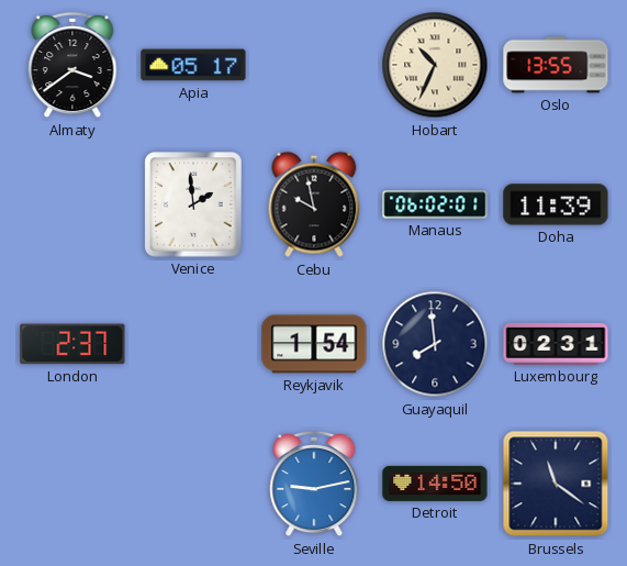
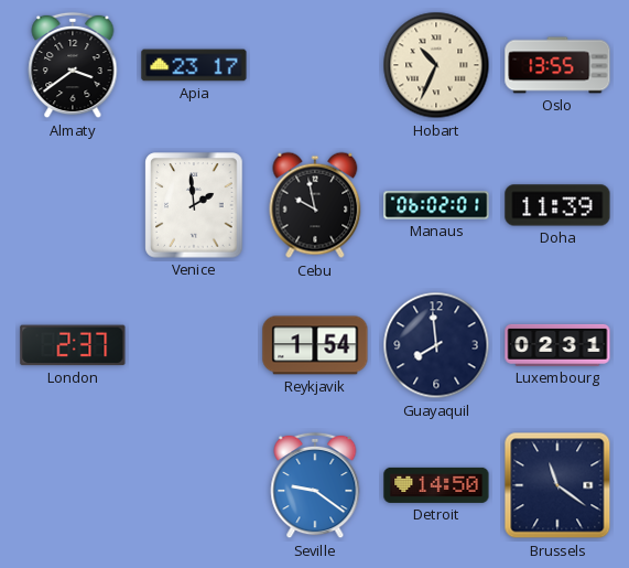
Apia: 05:17 -> 23:17
Seville: 9:13 -> 9:21
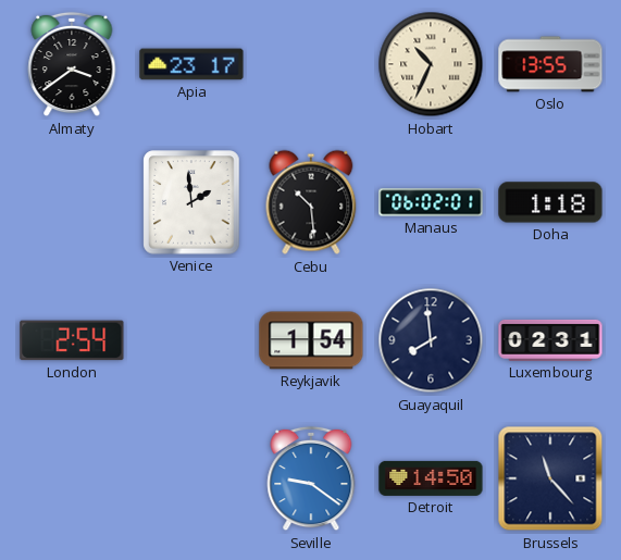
Cebu: 9:58 -> 10:29
Doha: 11:39 -> 1:18
London: 2:37 -> 2:54
Brussels: 11:21 -> 11:23
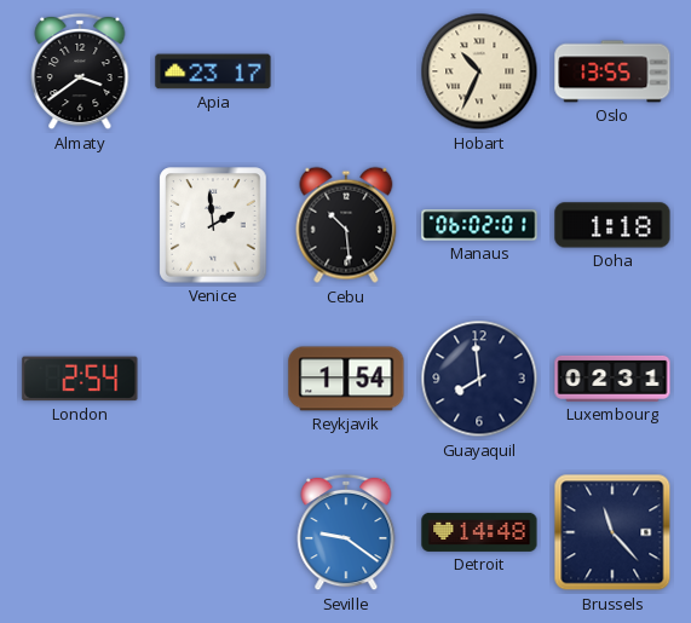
Detroit: 14:50 -> 14:48
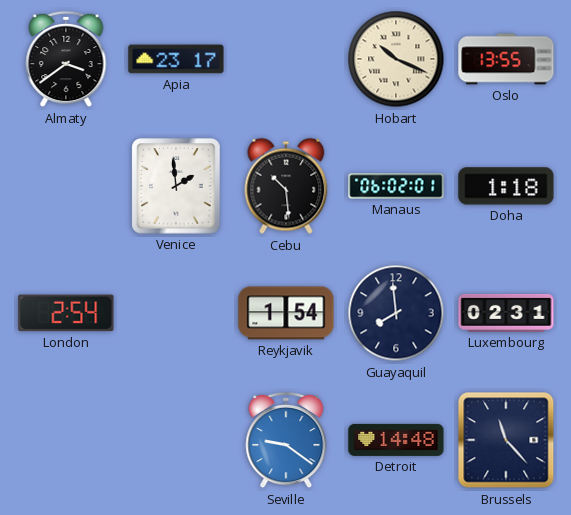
Hobart: 10:34 -> 10:19
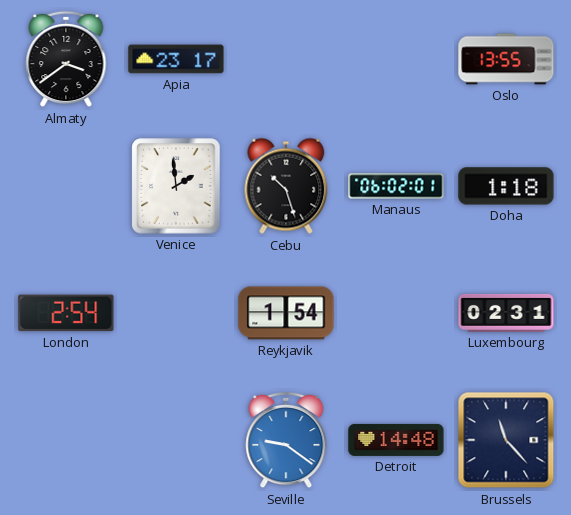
Hobart: 10:19 -> none
Cebu: 10:29 -> 10:27
Guayaquil: 7:59 -> none
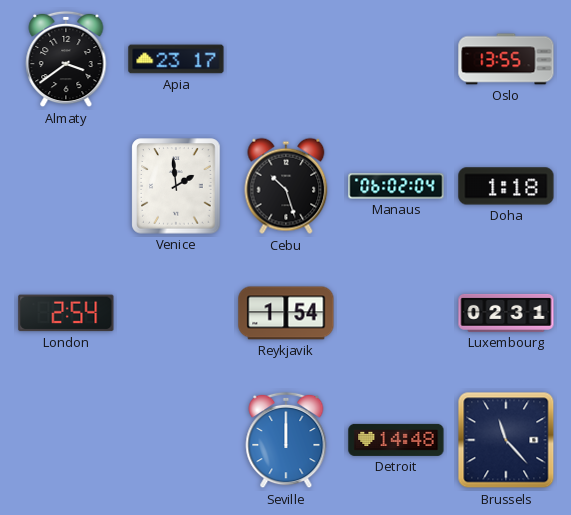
Manaus: 06:02:01 -> 06:02:04
Seville: 9:21 -> 12:00
